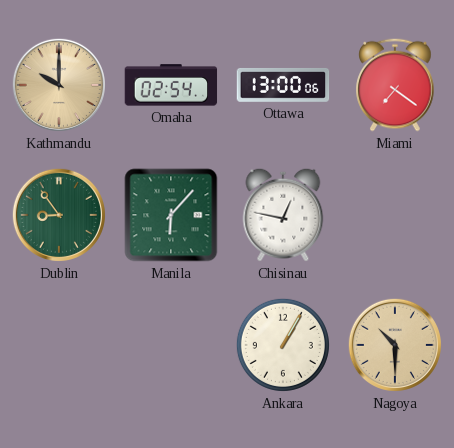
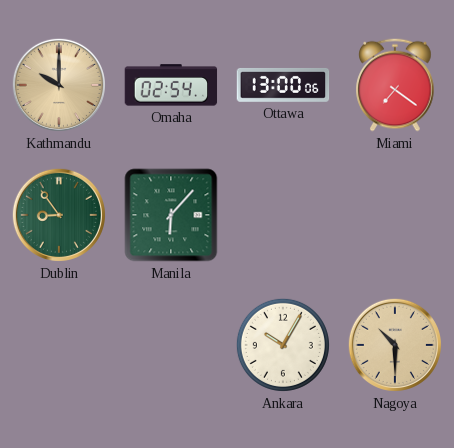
Chisinau: 12:47 -> none
Ankara: 1:05 -> 10:05
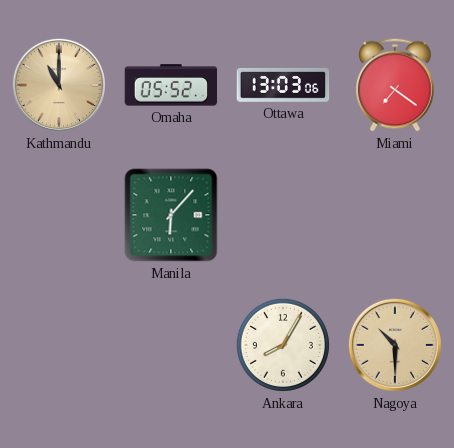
Kathmandu: 10:00 -> 11:00
Omaha: 02:54 -> 05:52
Ottawa: 13:00 -> 13:03
Dublin: 8:54 -> none
Ankara: 10:05 -> 8:05
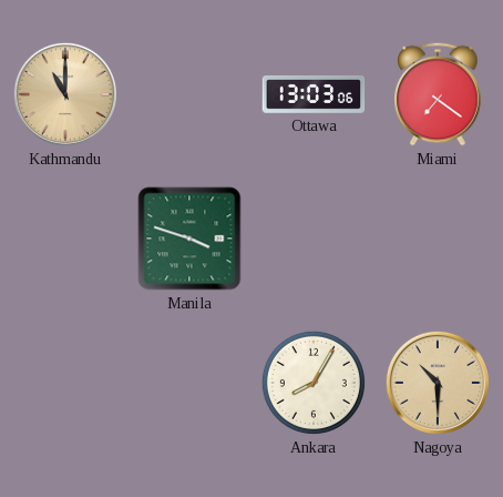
Omaha: 05:52 -> none
Manila: 6:07 -> 3:48
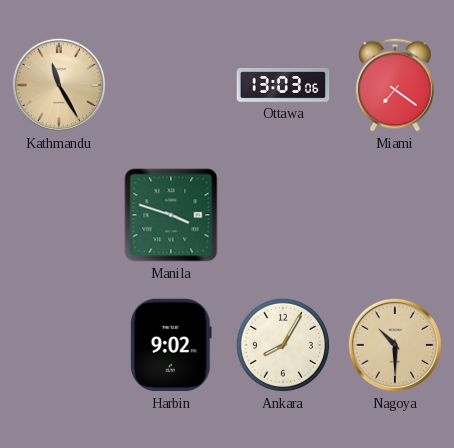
Kathmandu: 11:00 -> 11:25
Harbin: none -> 9:02
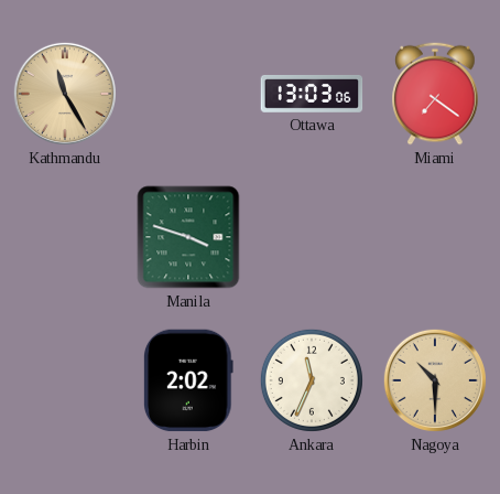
Harbin: 9:02 -> 2:02
Ankara: 8:05 -> 11:34
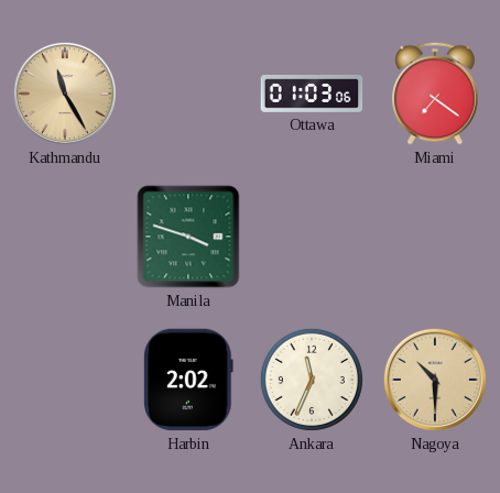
Ottawa: 13:03 -> 01:03
